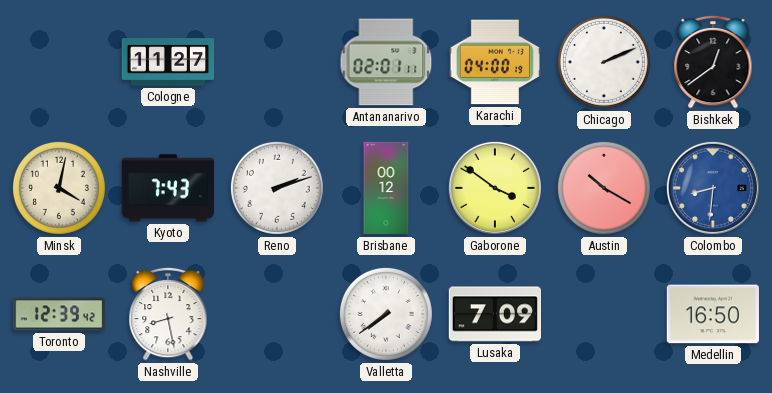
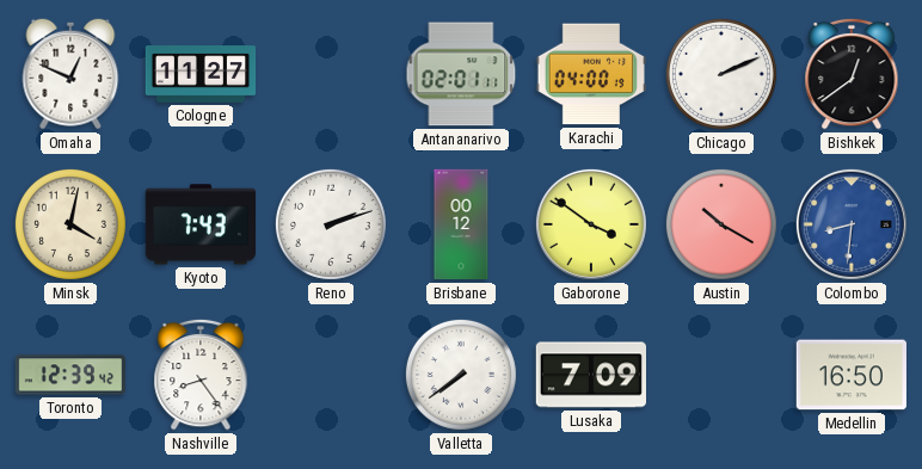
Omaha: none -> 12:49
Nashville: 8:28 -> 8:24
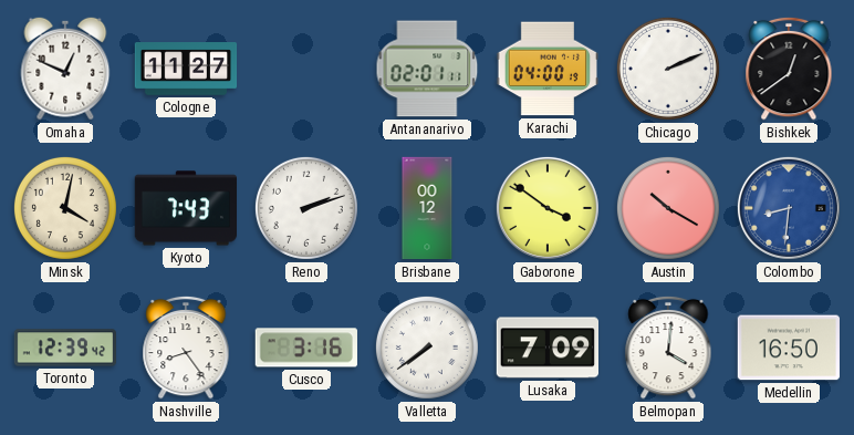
Cusco: none -> 3:16
Belmopan: none -> 4:01
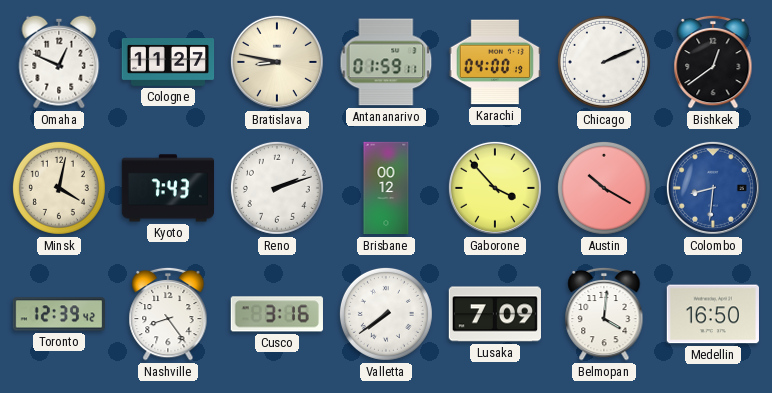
Bratislava: none -> 8:47
Antananarivo: 02:01 -> 01:59
Gaborone: 3:51 -> 3:53
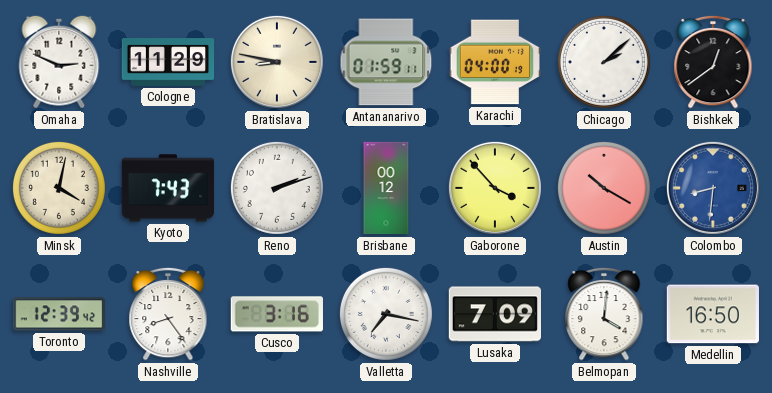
Omaha: 12:49 -> 2:49
Cologne: 11:27 -> 11:29
Chicago: 2:11 -> 2:08
Valletta: 7:39 -> 7:17
